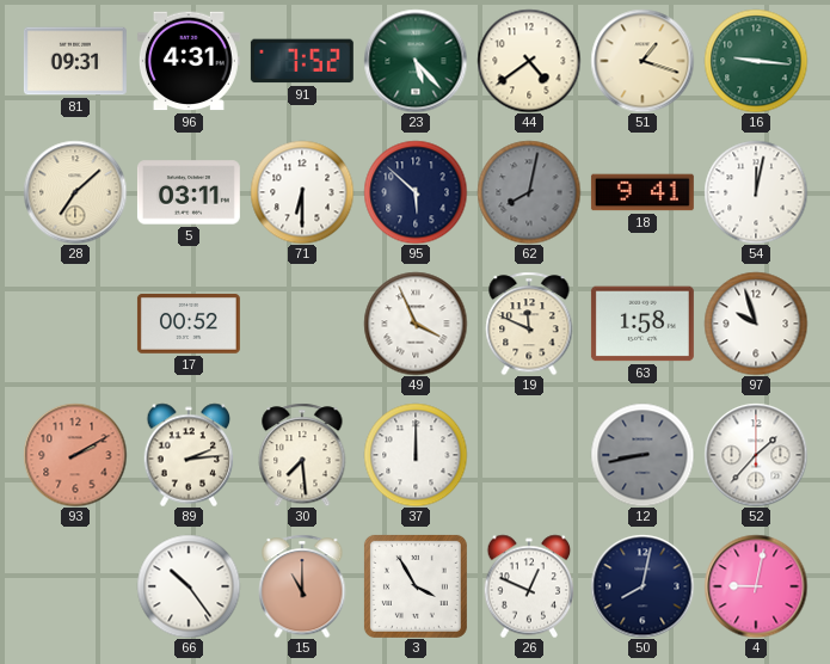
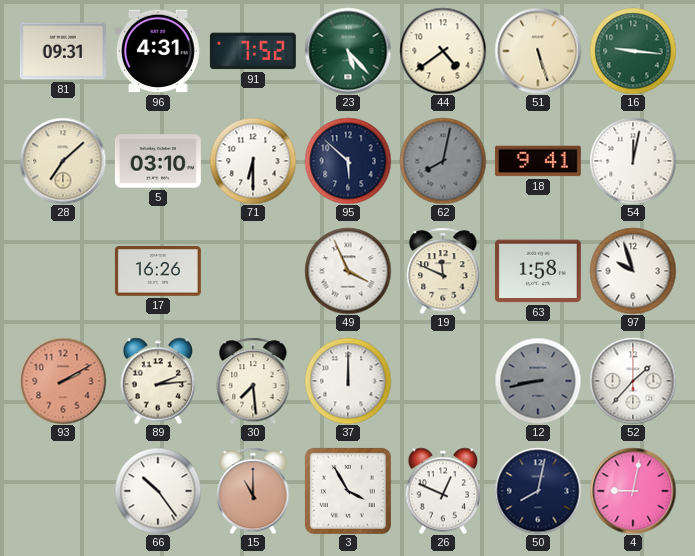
51: 1:18 -> 5:27
5: 03:11 -> 03:10
17: 00:52 -> 16:26
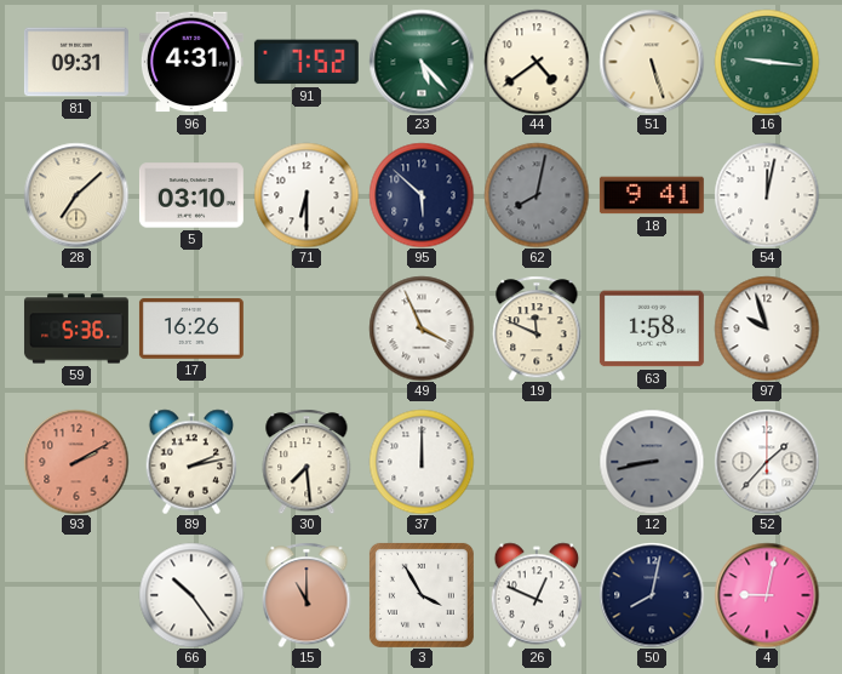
59: none -> 5:36
89: 2:14 -> 2:13
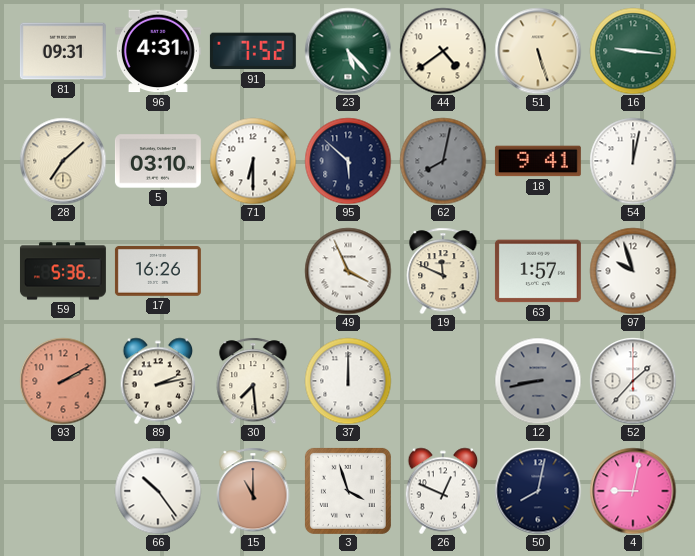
63: 1:58 -> 1:57
3: 3:55 -> 3:57
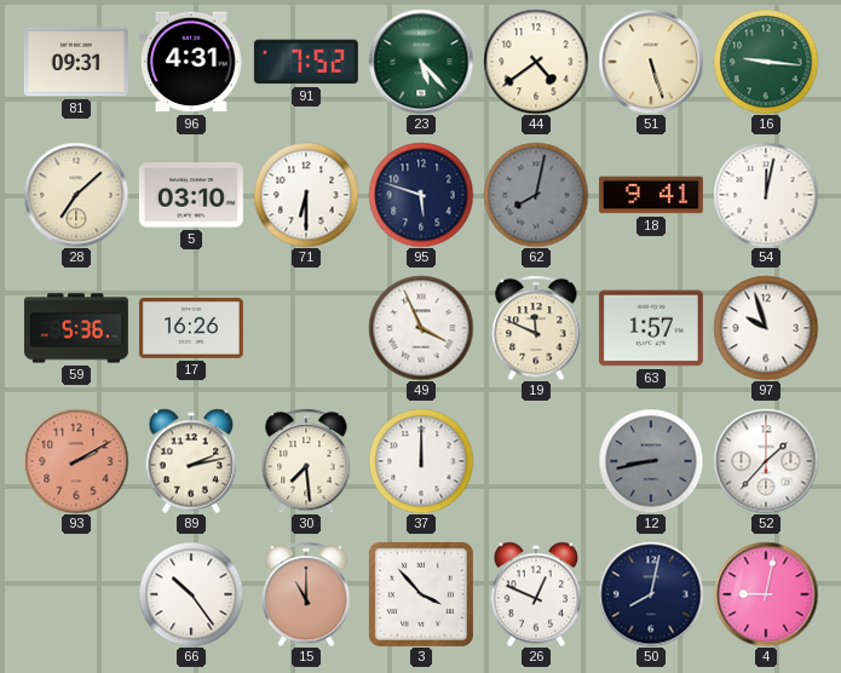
95: 5:52 -> 5:48
3: 3:57 -> 3:53
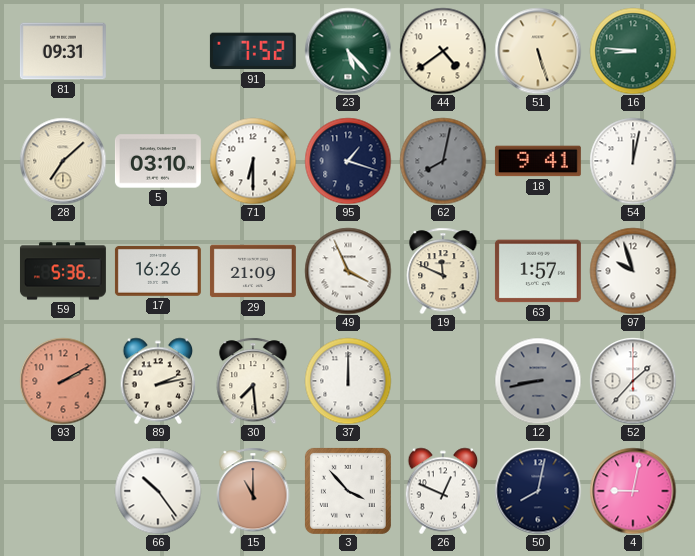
96: 4:31 -> none
16: 9:16 -> 8:46
95: 5:48 -> 1:18
29: none -> 21:09
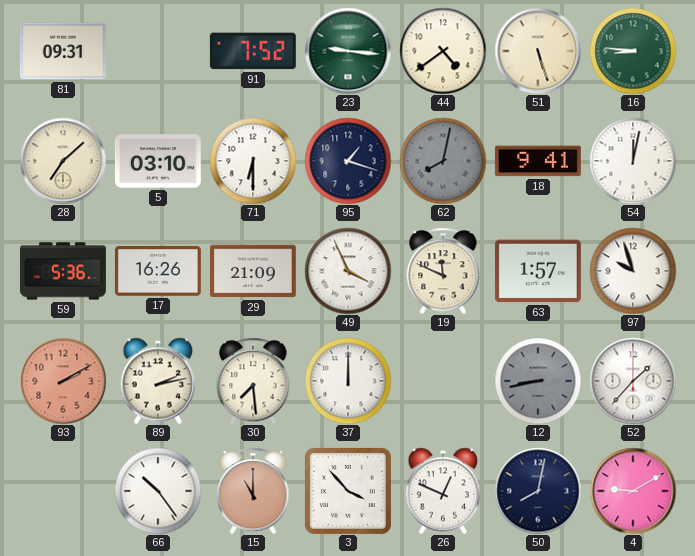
23: 5:23 -> 9:16
4: 9:02 -> 9:10
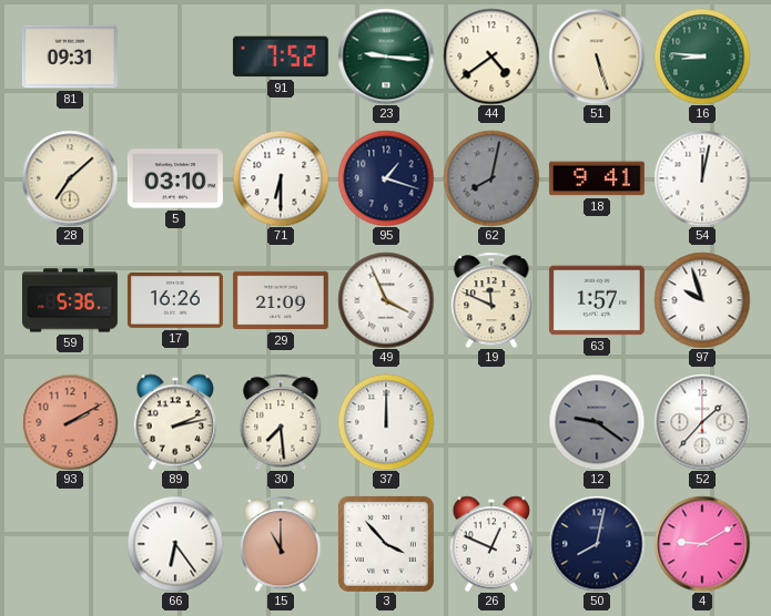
12: 8:43 -> 9:21
66: 10:24 -> 6:24
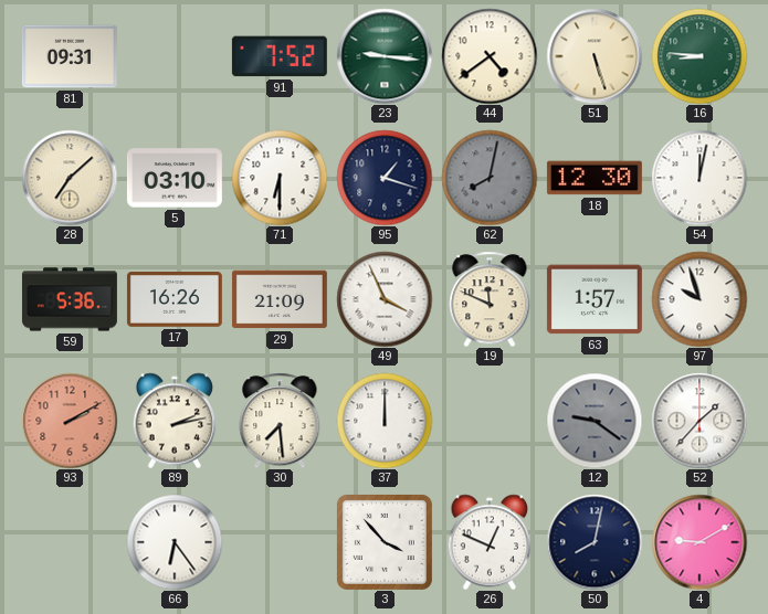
18: 9:41 -> 12:30
15: 11:00 -> none
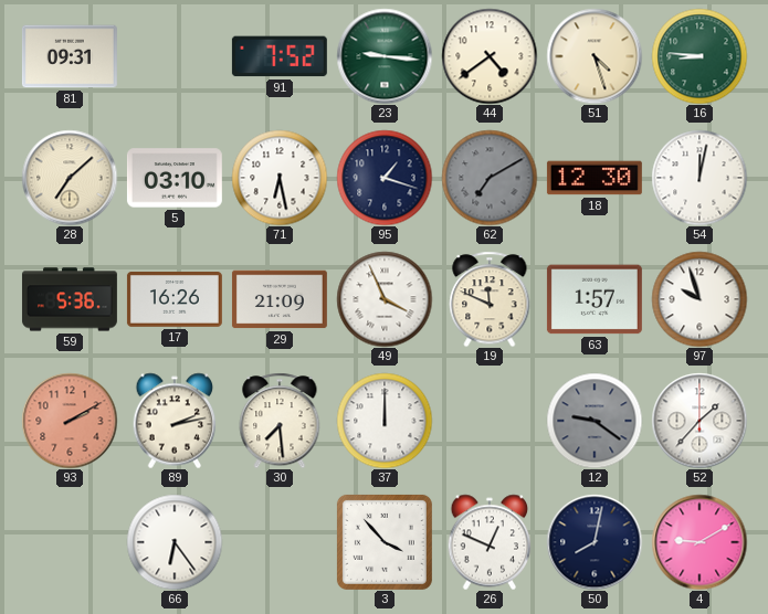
51: 5:27 -> 4:27
71: 6:30 -> 6:28
62: 8:02 -> 7:10
